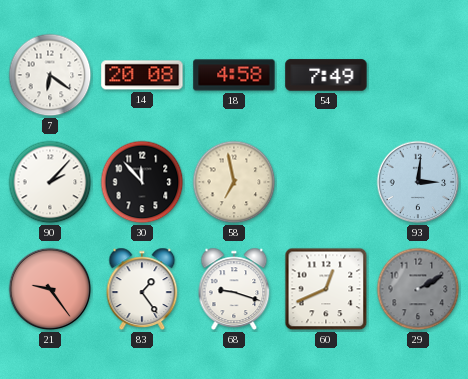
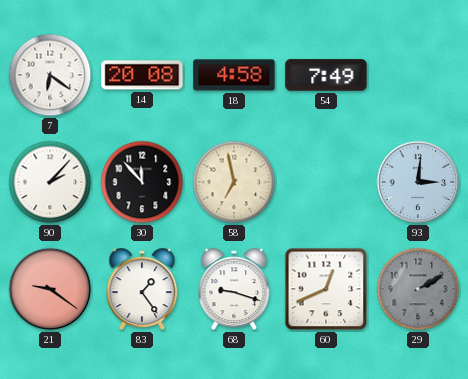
21: 9:24 -> 9:21
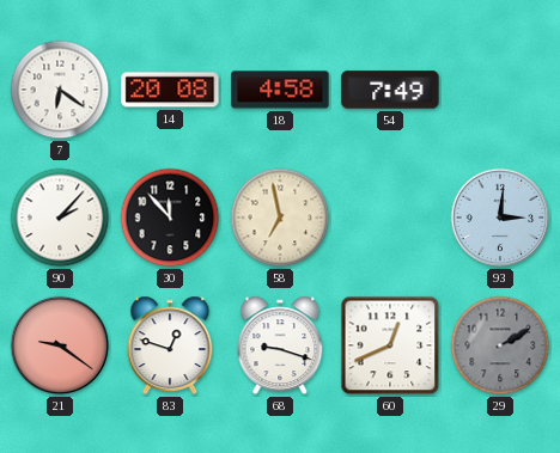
83: 1:24 -> 12:48
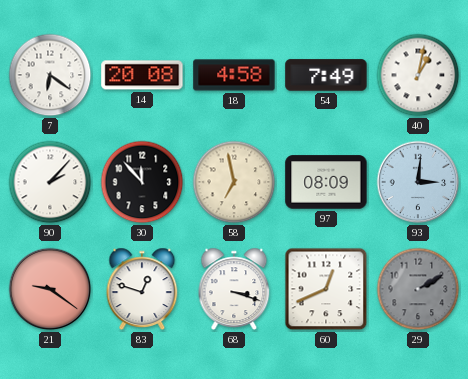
40: none -> 1:02
97: none -> 08:09
68: 9:18 -> 3:18
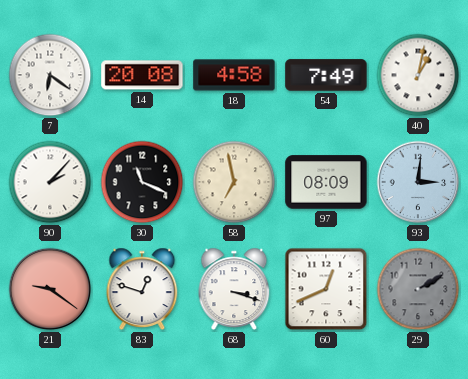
30: 11:53 -> 11:19
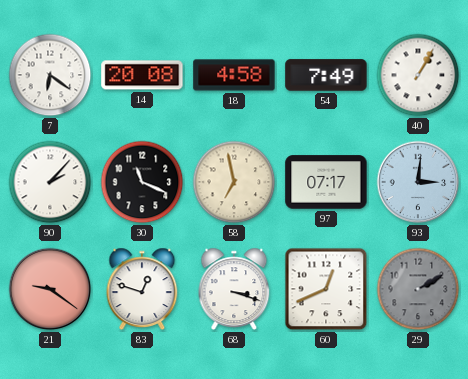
40: 1:02 -> 1:05
97: 08:09 -> 07:17
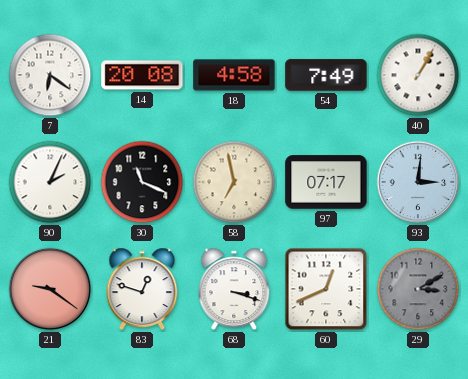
90: 2:07 -> 2:04
29: 2:10 -> 3:10
